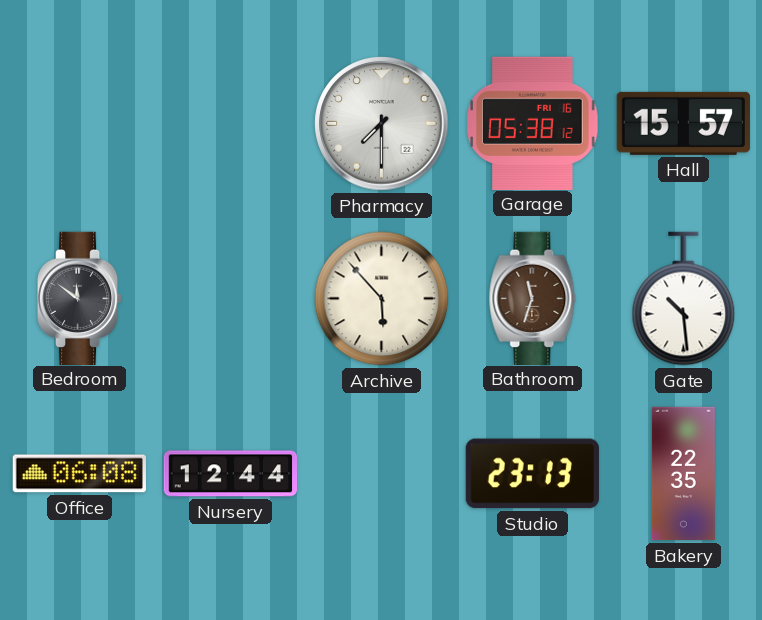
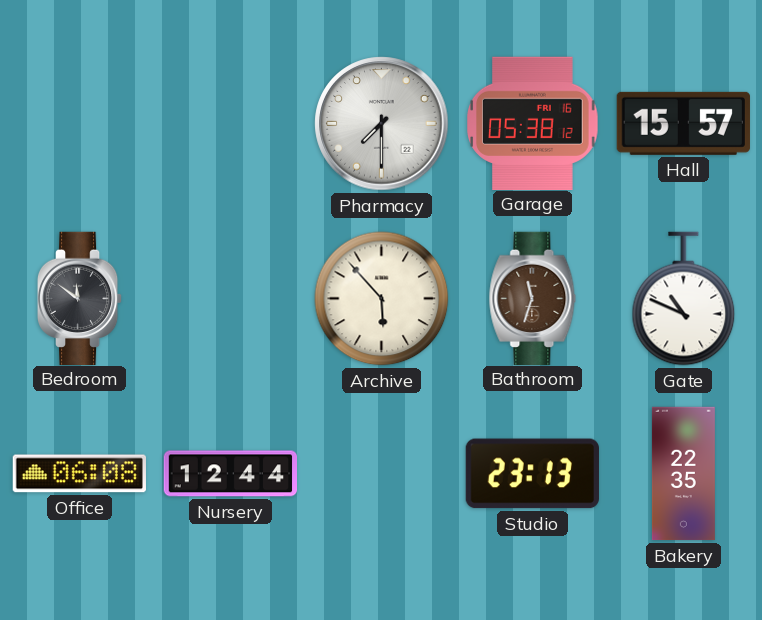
Gate: 10:29 -> 10:49
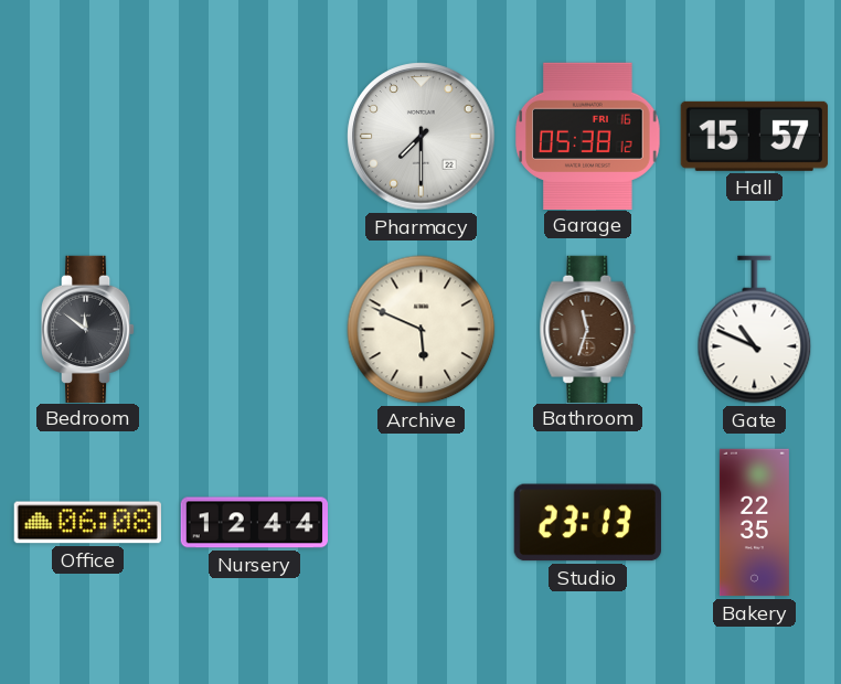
Archive: 5:53 -> 5:49
